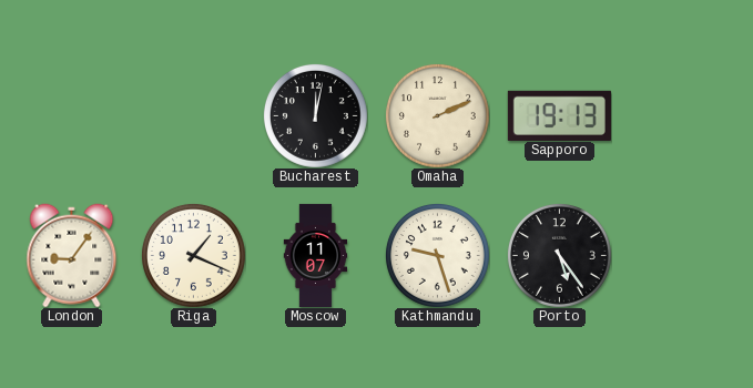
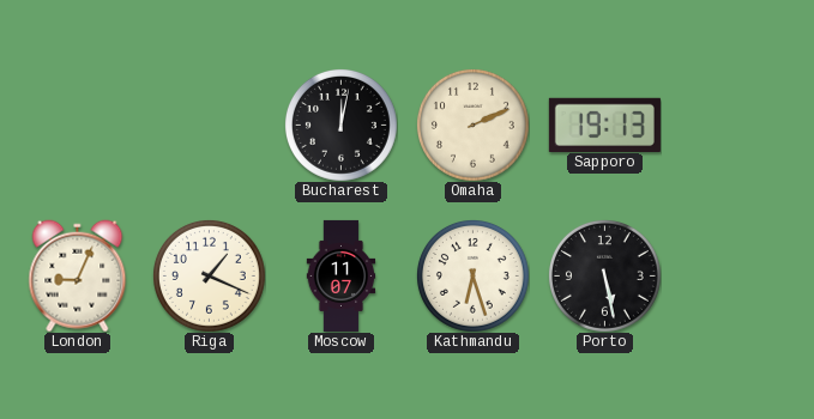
London: 9:06 -> 9:04
Kathmandu: 9:27 -> 6:27
Porto: 5:24 -> 5:28
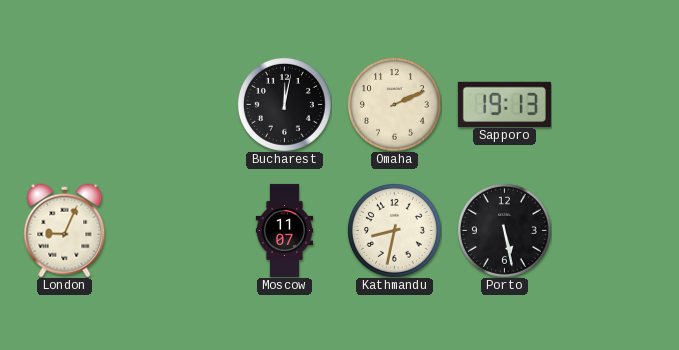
Riga: 1:19 -> none
Kathmandu: 6:27 -> 8:32
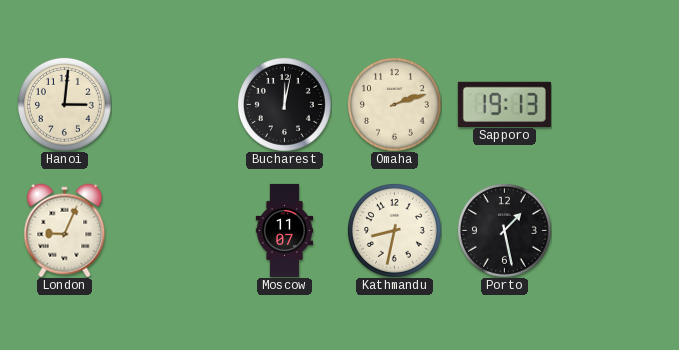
Hanoi: none -> 3:01
Omaha: 2:11 -> 2:12
Porto: 5:28 -> 1:28
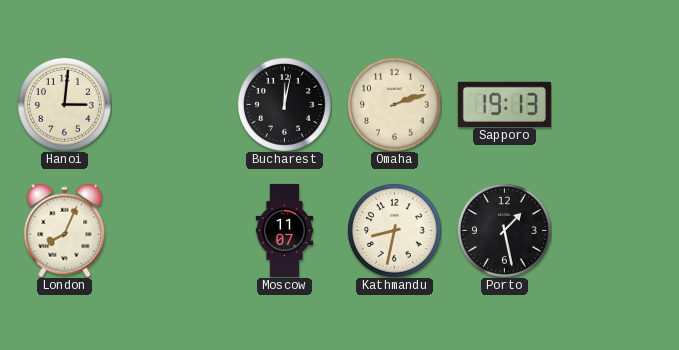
London: 9:04 -> 8:04
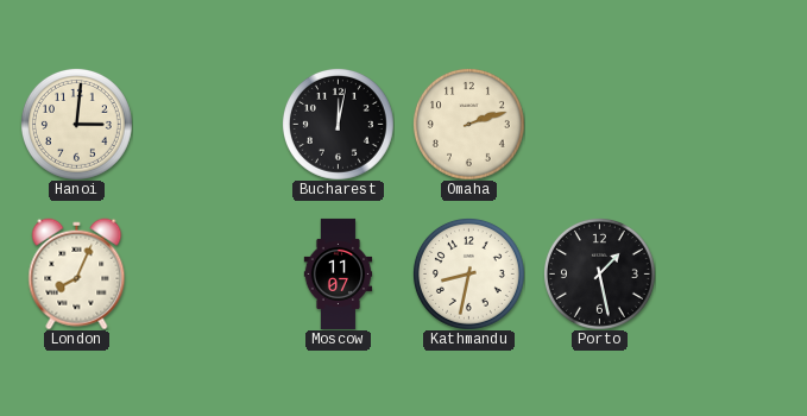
Sapporo: 19:13 -> none
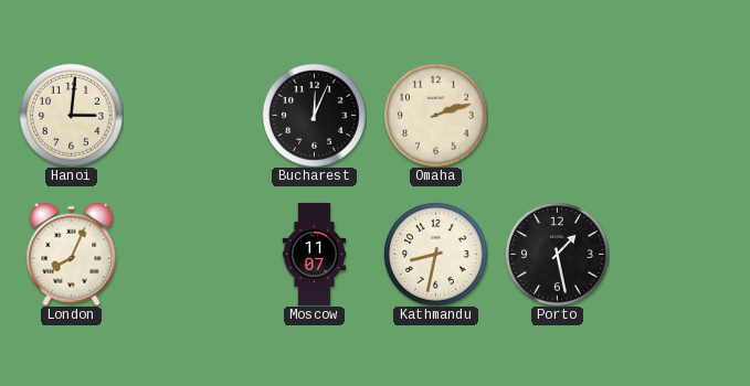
Bucharest: 12:02 -> 12:04
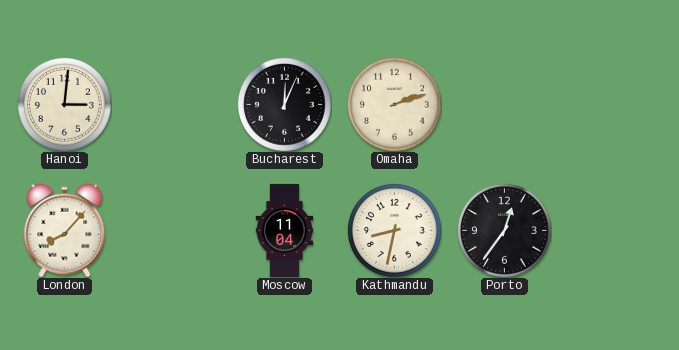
London: 8:04 -> 8:07
Moscow: 11:07 -> 11:04
Porto: 1:28 -> 12:36
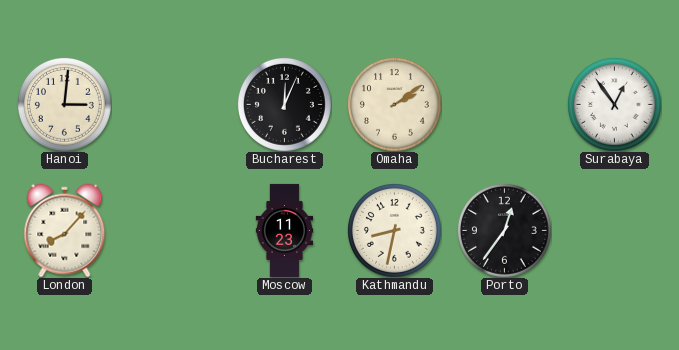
Omaha: 2:12 -> 2:09
Surabaya: none -> 12:54
Moscow: 11:04 -> 11:23
